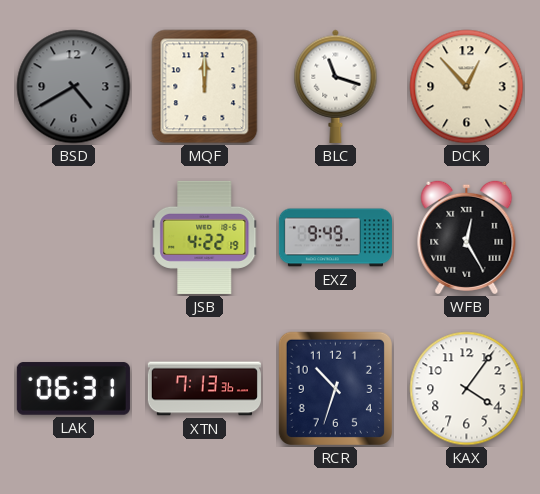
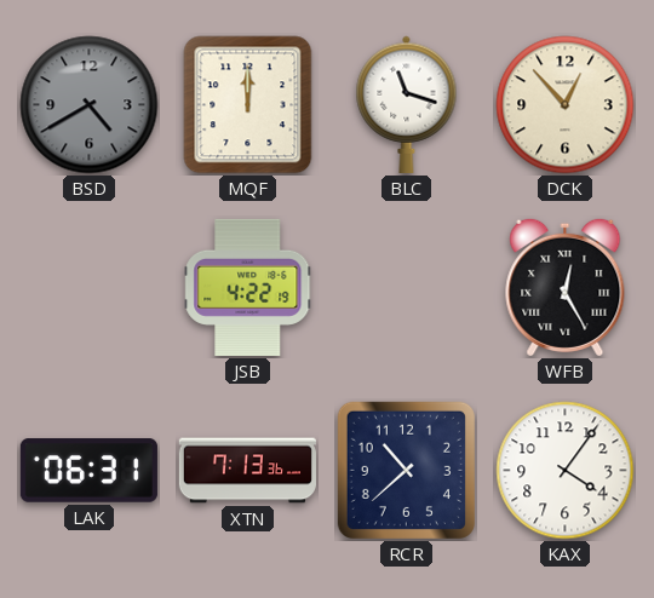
EXZ: 9:49 -> none
RCR: 10:33 -> 10:38
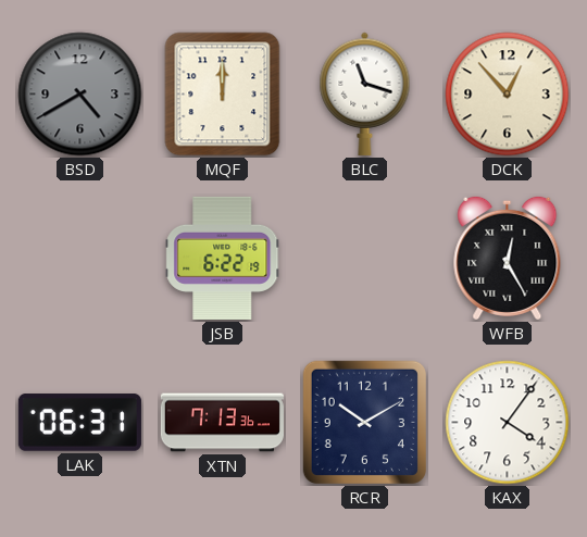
JSB: 4:22 -> 6:22
RCR: 10:38 -> 10:10
